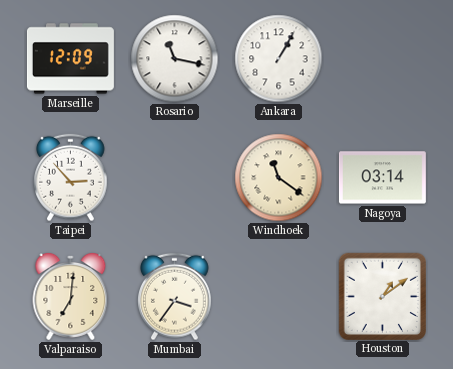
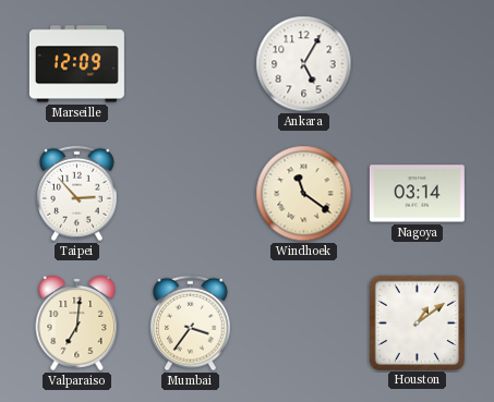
Rosario: 11:17 -> none
Ankara: 1:05 -> 5:05
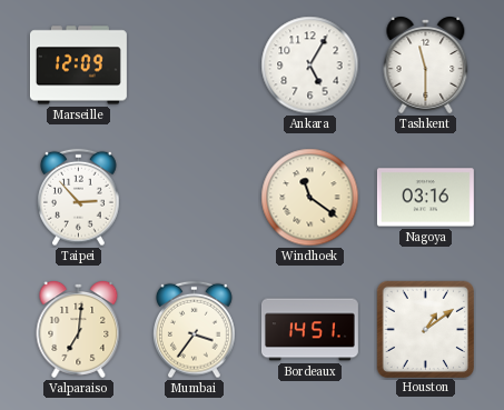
Tashkent: none -> 11:30
Nagoya: 03:14 -> 03:16
Bordeaux: none -> 14:51
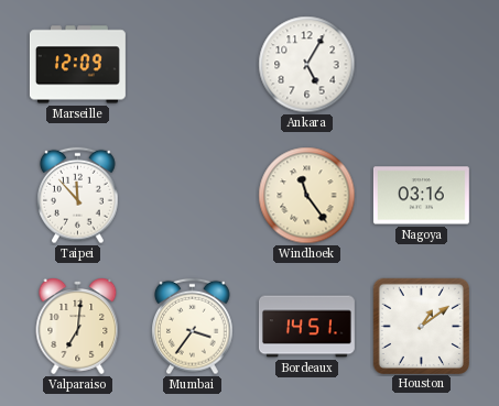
Tashkent: 11:30 -> none
Taipei: 2:53 -> 11:53
Windhoek: 11:21 -> 11:24
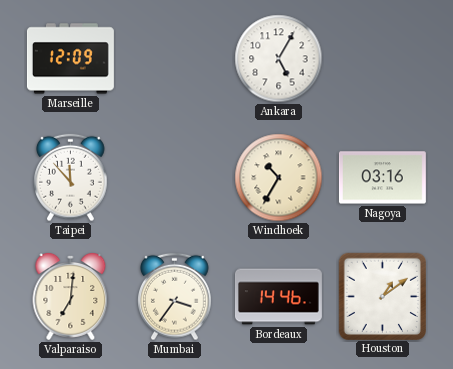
Windhoek: 11:24 -> 10:35
Bordeaux: 14:51 -> 14:46
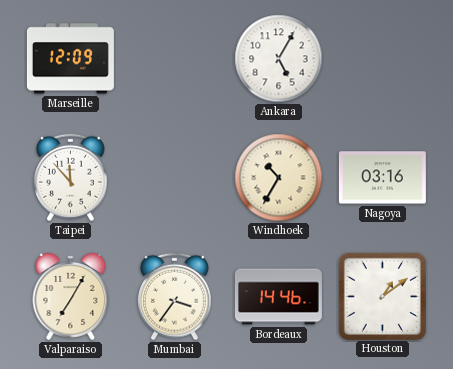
Valparaiso: 7:01 -> 7:05
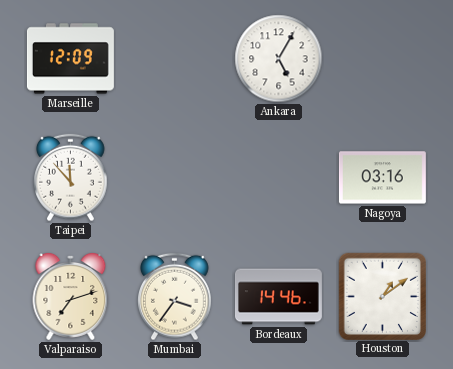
Windhoek: 10:35 -> none
Valparaiso: 7:05 -> 7:12
